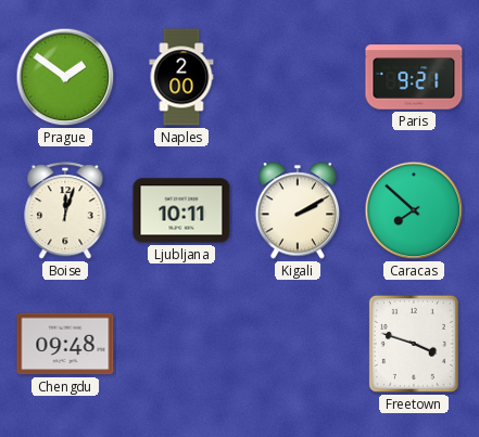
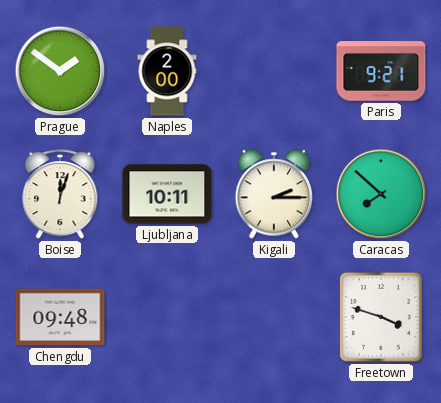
Kigali: 2:10 -> 2:15
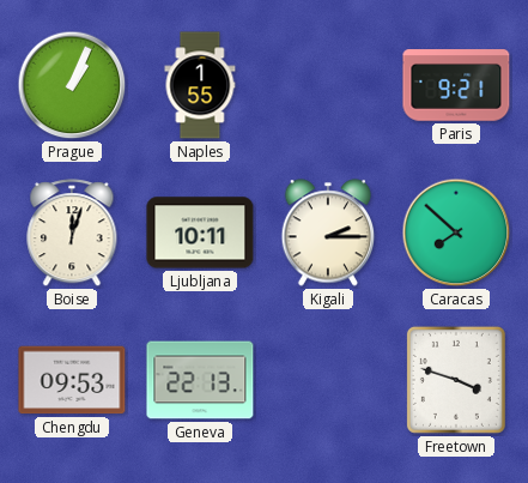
Prague: 1:51 -> 1:04
Naples: 2:00 -> 1:55
Chengdu: 09:48 -> 09:53
Geneva: none -> 22:13
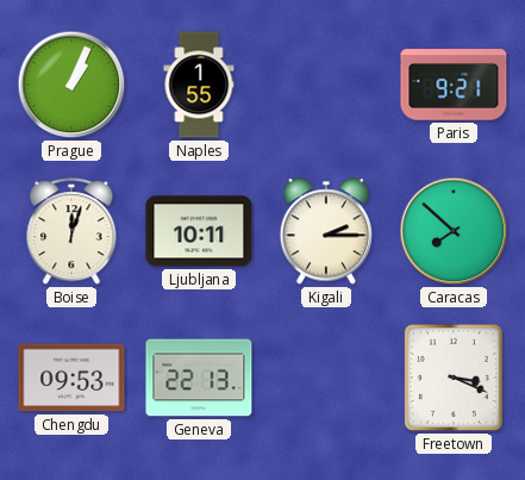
Freetown: 3:48 -> 3:19
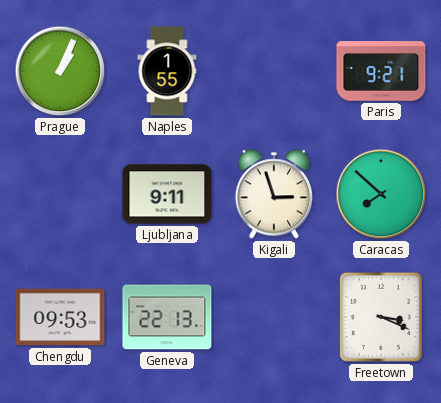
Boise: 12:03 -> none
Ljubljana: 10:11 -> 9:11
Kigali: 2:15 -> 2:57
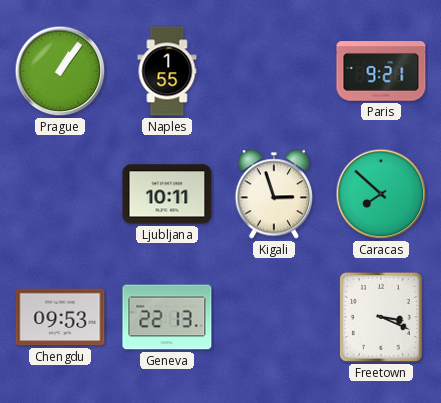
Prague: 1:04 -> 1:06
Ljubljana: 9:11 -> 10:11
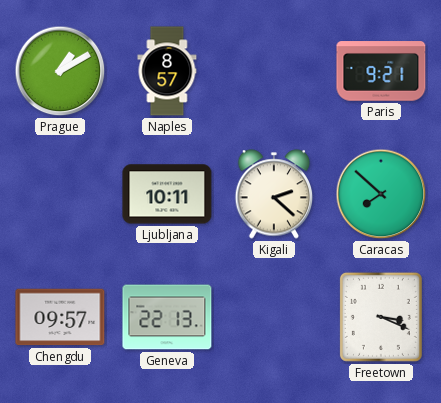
Prague: 1:06 -> 1:10
Naples: 1:55 -> 8:57
Kigali: 2:57 -> 2:22
Chengdu: 09:53 -> 09:57
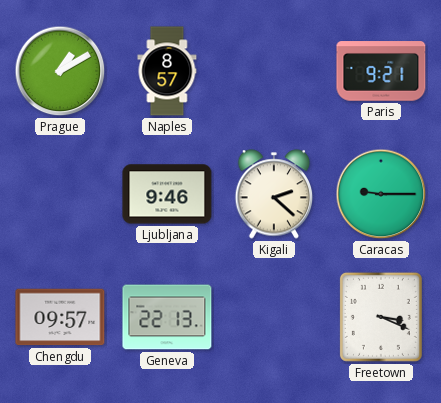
Ljubljana: 10:11 -> 9:46
Caracas: 7:52 -> 9:15
